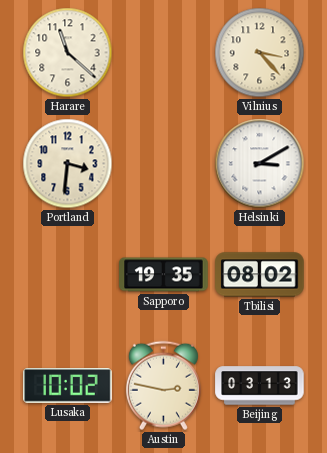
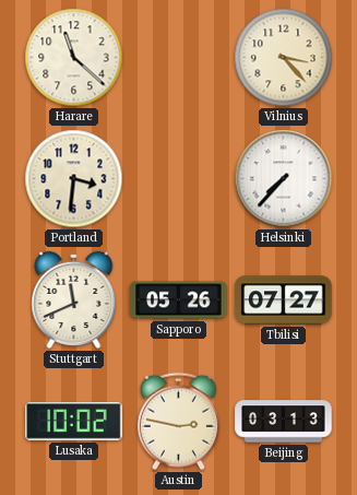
Helsinki: 3:10 -> 7:37
Stuttgart: none -> 11:41
Sapporo: 19:35 -> 05:26
Tbilisi: 08:02 -> 07:27
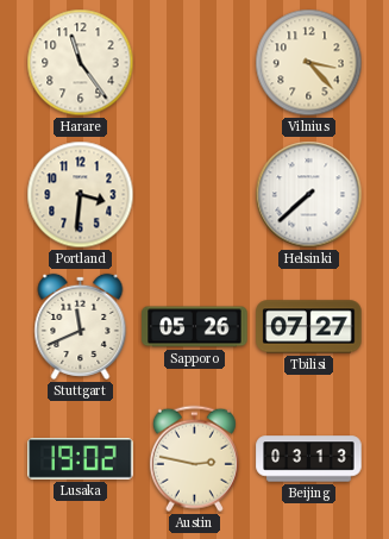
Harare: 11:22 -> 11:24
Helsinki: 7:37 -> 7:38
Lusaka: 10:02 -> 19:02
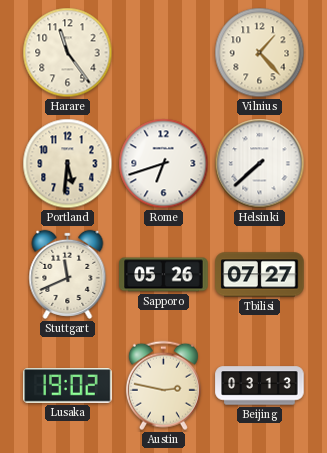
Vilnius: 3:23 -> 1:23
Portland: 3:31 -> 5:31
Rome: none -> 6:42
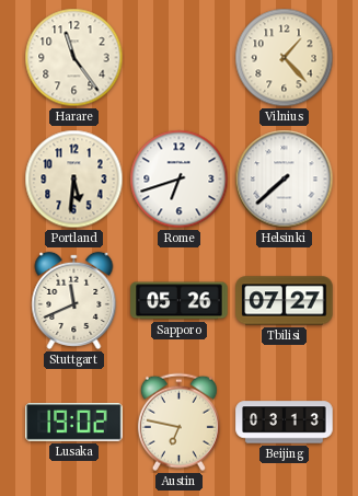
Austin: 2:47 -> 6:47
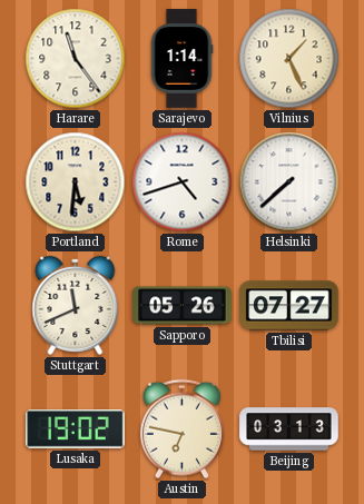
Sarajevo: none -> 1:14
Vilnius: 1:23 -> 1:26
Rome: 6:42 -> 4:42
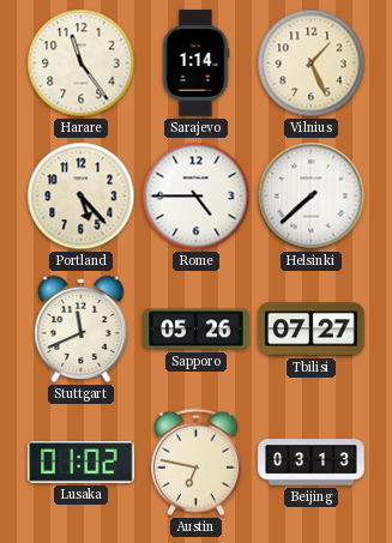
Portland: 5:31 -> 5:23
Rome: 4:42 -> 4:45
Lusaka: 19:02 -> 01:02
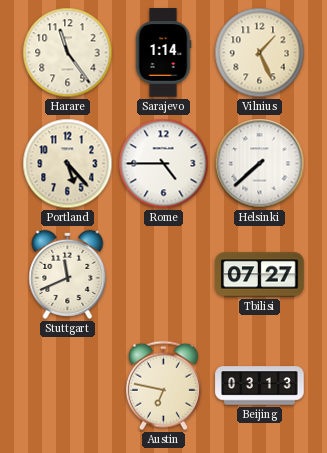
Sapporo: 05:26 -> none
Lusaka: 01:02 -> none
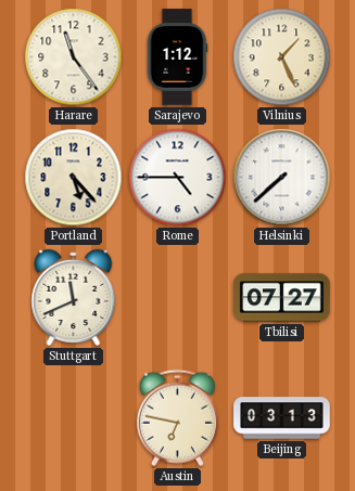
Sarajevo: 1:14 -> 1:12
